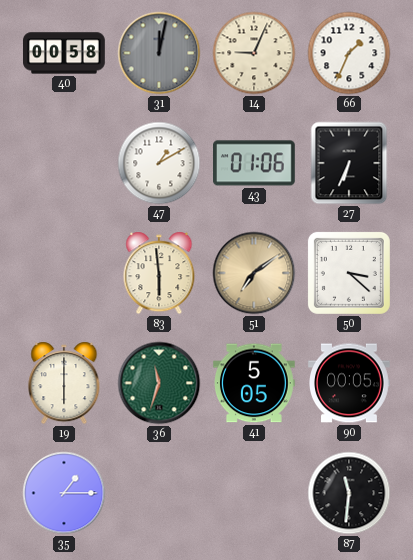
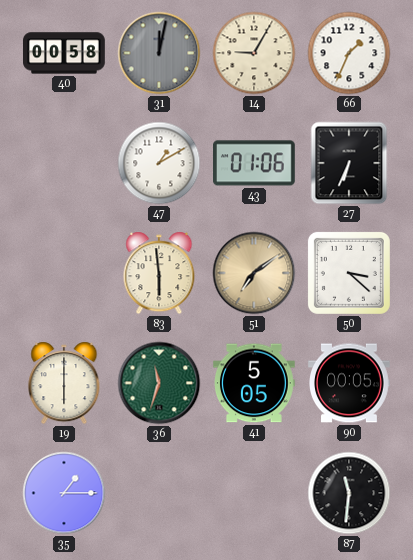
14: 9:04 -> 9:05
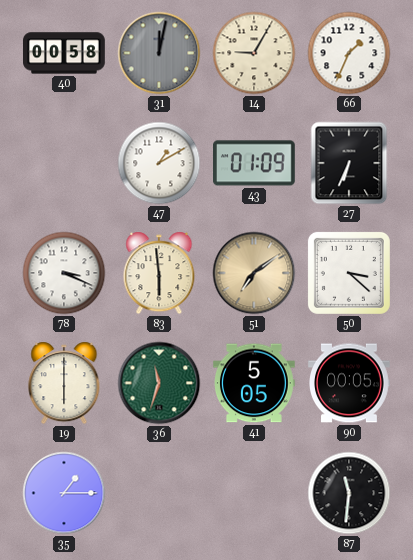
43: 01:06 -> 01:09
78: none -> 3:19
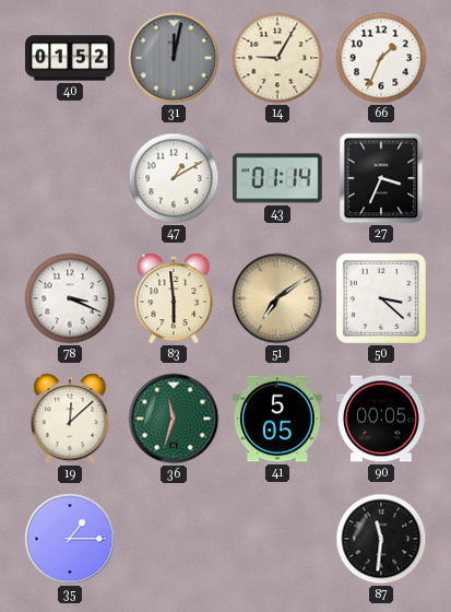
40: 00:58 -> 01:52
43: 01:09 -> 01:14
27: 6:34 -> 3:34
19: 6:00 -> 12:08
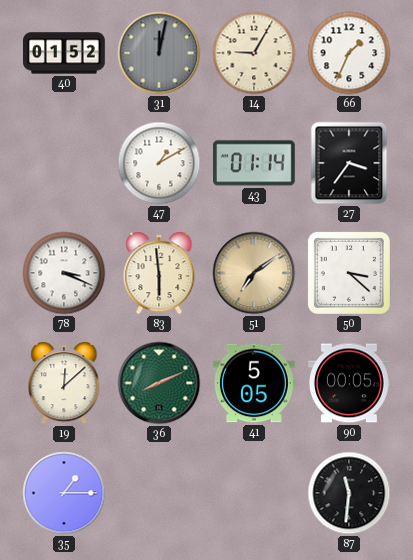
27: 3:34 -> 3:36
36: 11:33 -> 8:11
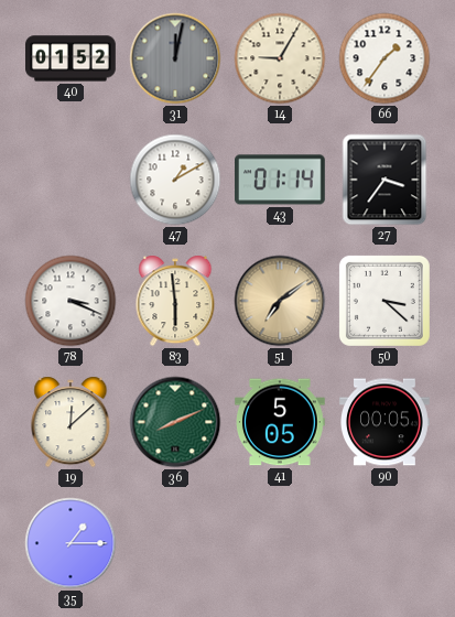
66: 1:34 -> 1:36
87: 11:31 -> none
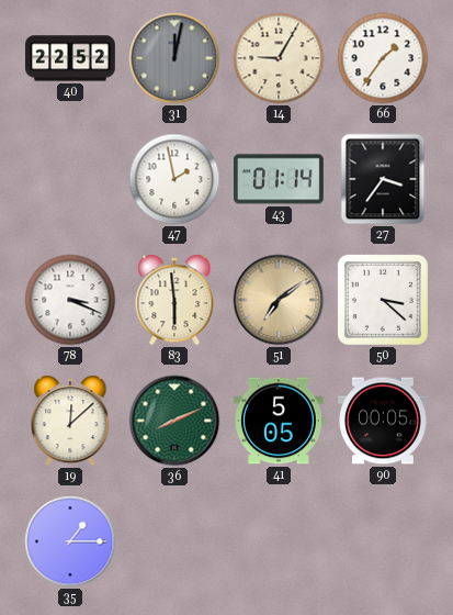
40: 01:52 -> 22:52
47: 1:10 -> 1:58
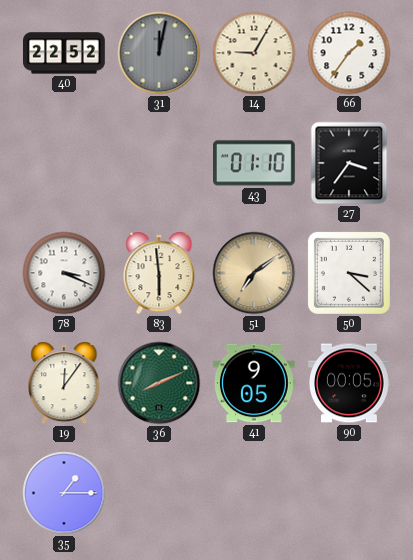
47: 1:58 -> none
43: 01:14 -> 01:10
19: 12:08 -> 12:06
41: 5:05 -> 9:05
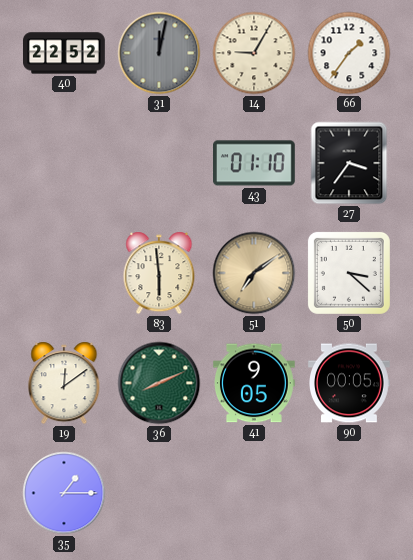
78: 3:19 -> none
19: 12:06 -> 12:09
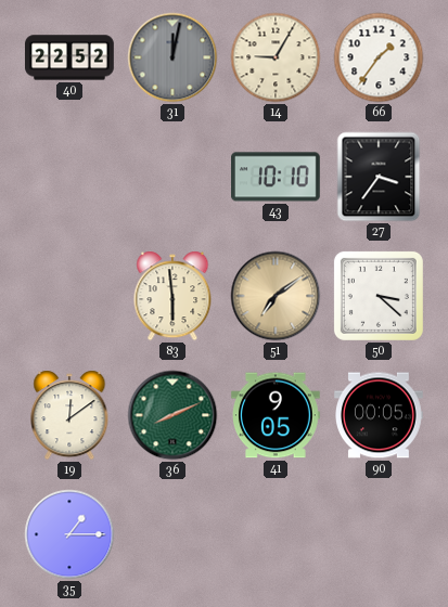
43: 01:10 -> 10:10
